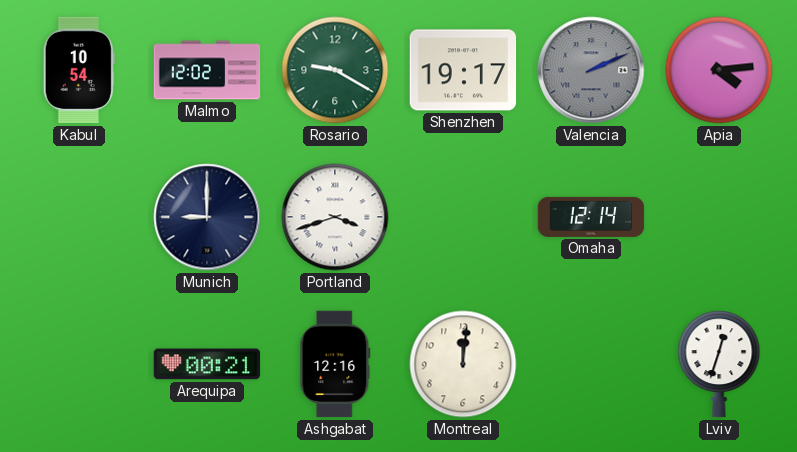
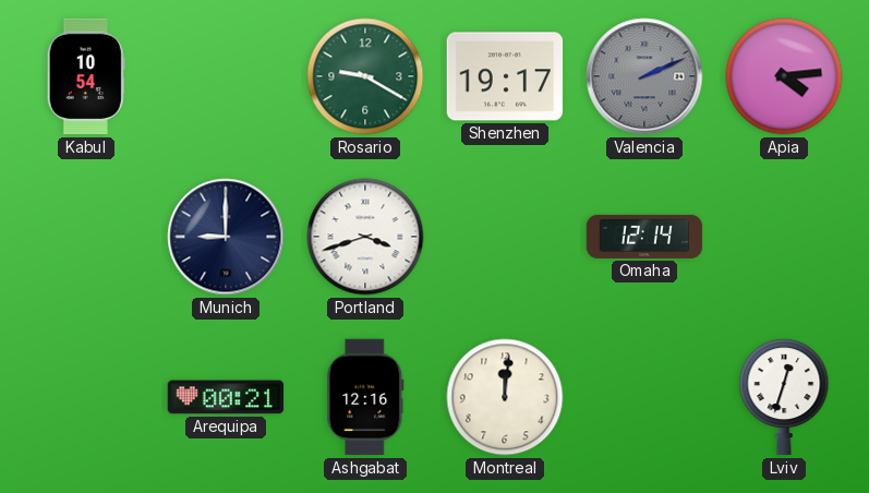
Malmo: 12:02 -> none
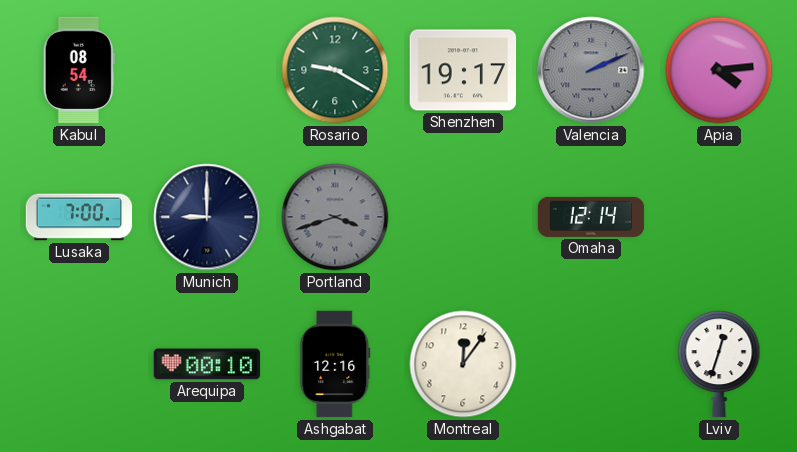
Kabul: 10:54 -> 08:54
Lusaka: none -> 7:00
Portland dial: white -> grey
Arequipa: 00:21 -> 00:10
Montreal: 12:01 -> 12:06
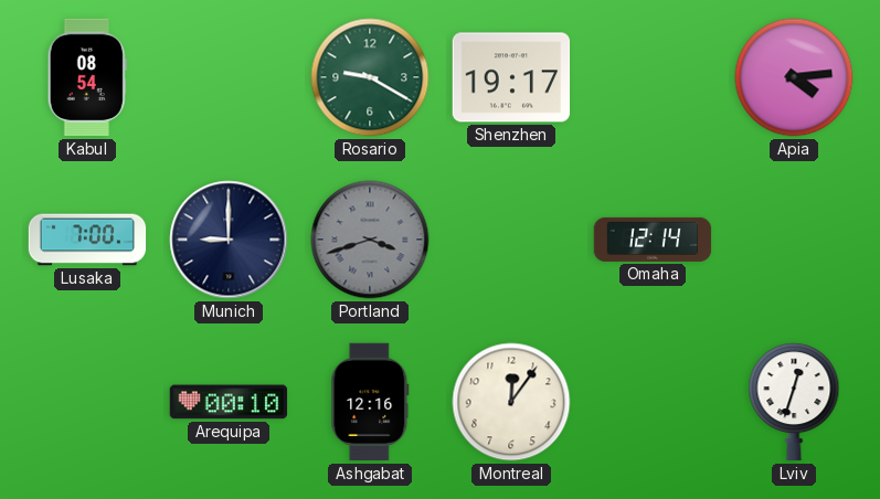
Valencia: 2:11 -> none
